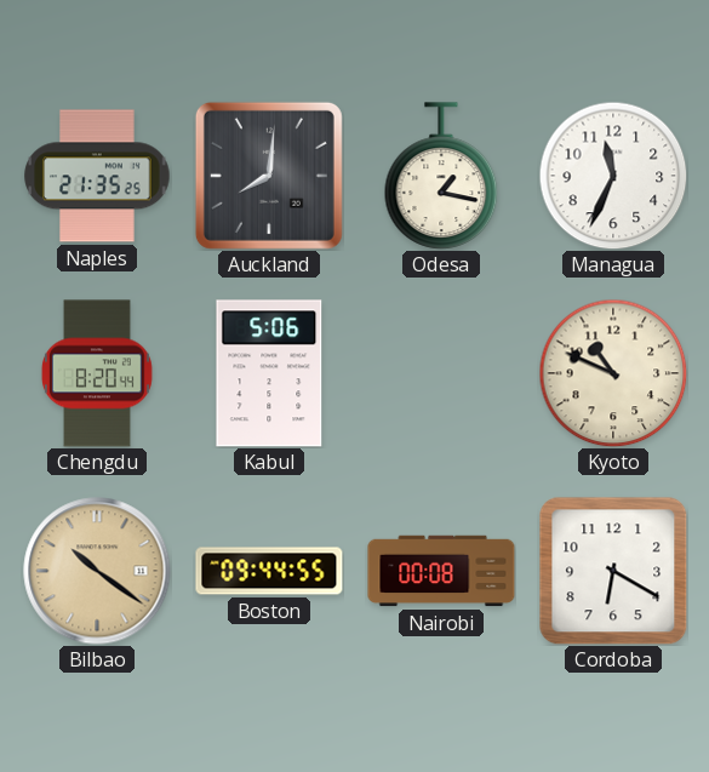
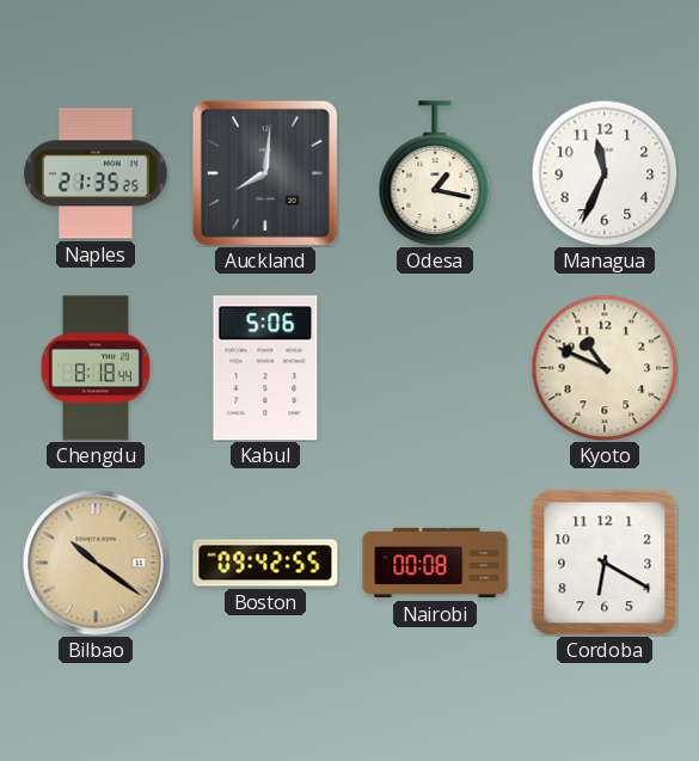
Chengdu: 8:20 -> 8:18
Boston: 09:44 -> 09:42
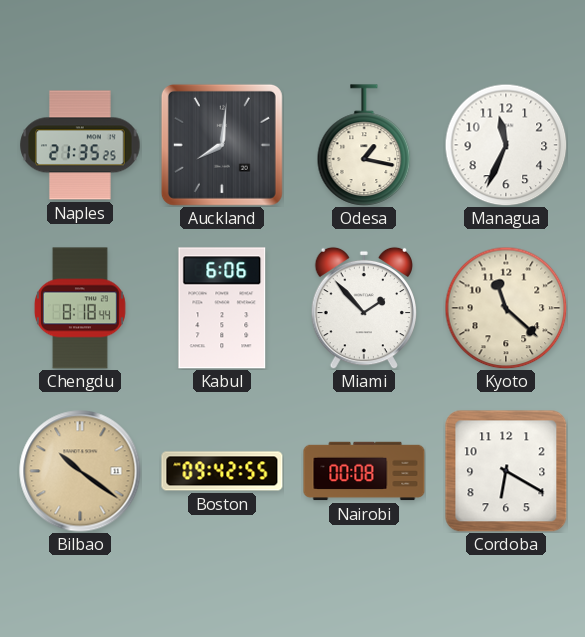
Kabul: 5:06 -> 6:06
Miami: none -> 1:53
Kyoto: 10:49 -> 11:22
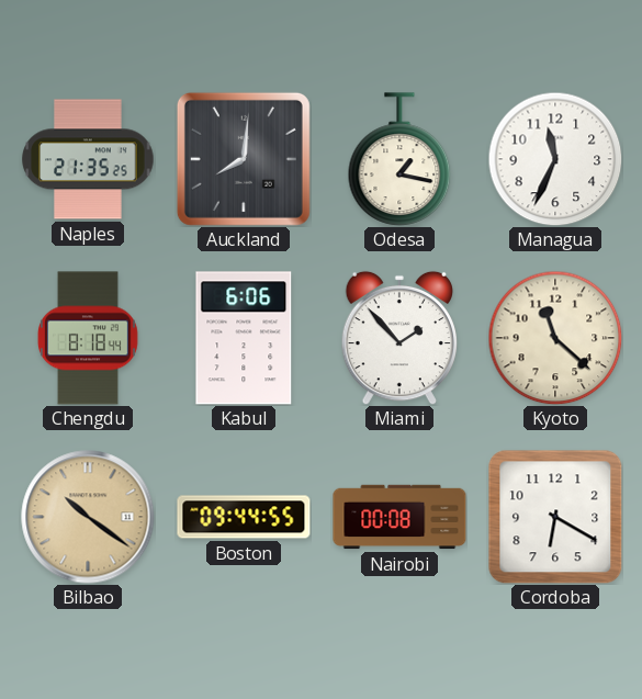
Boston: 09:42 -> 09:44
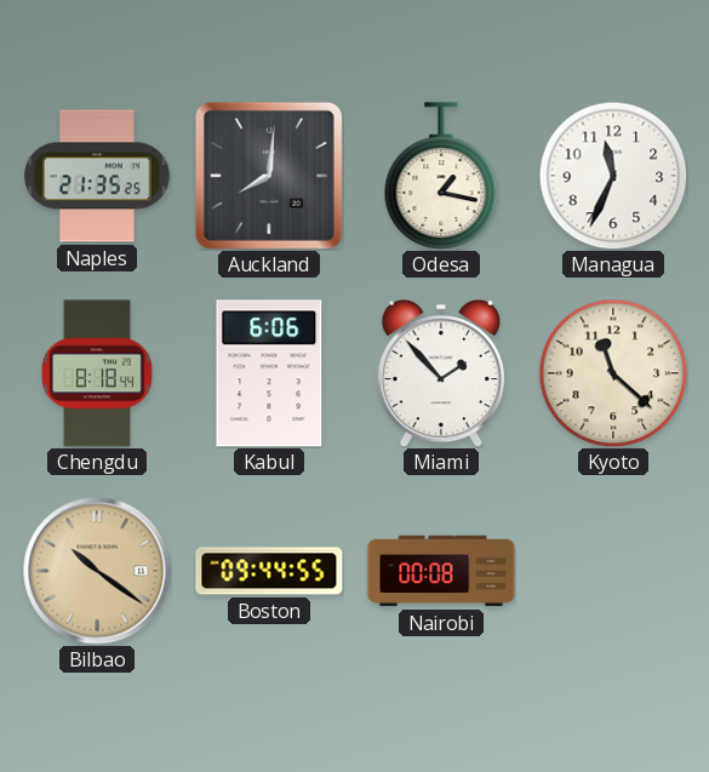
Cordoba: 6:20 -> none
